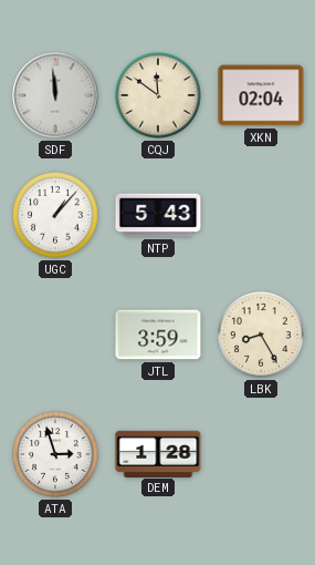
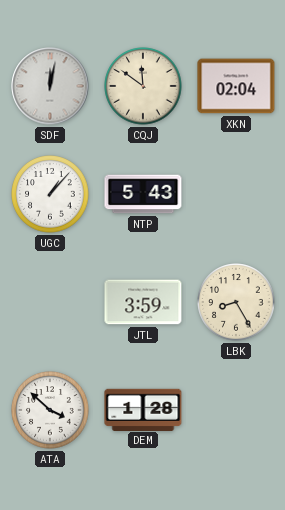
SDF: 11:59 -> 12:02
ATA: 2:57 -> 3:52
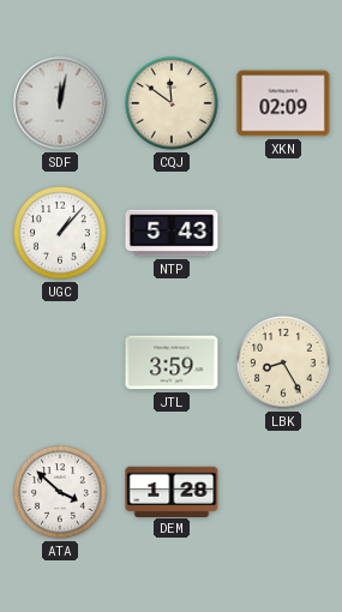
XKN: 02:04 -> 02:09
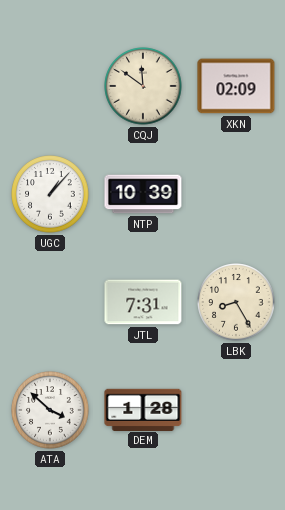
SDF: 12:02 -> none
NTP: 5:43 -> 10:39
JTL: 3:59 -> 7:31
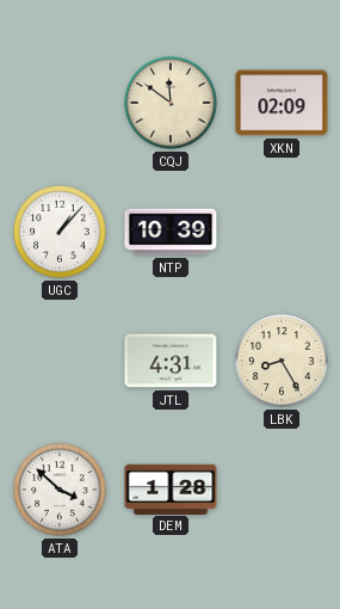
JTL: 7:31 -> 4:31
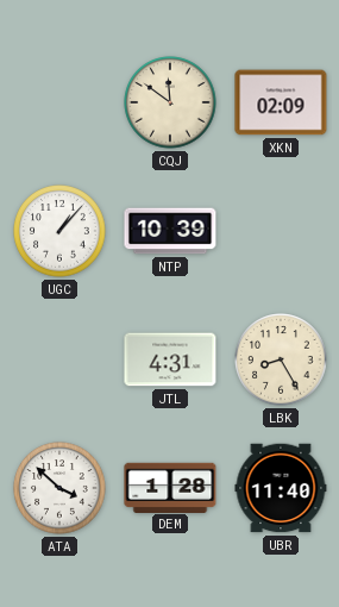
UBR: none -> 11:40
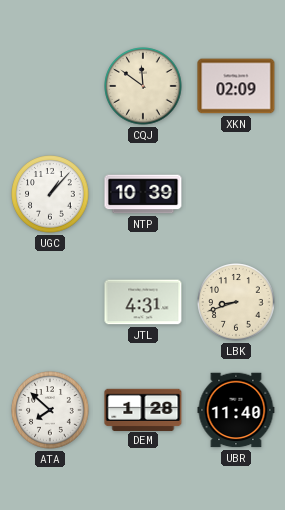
LBK: 8:25 -> 8:42
ATA: 3:52 -> 7:52
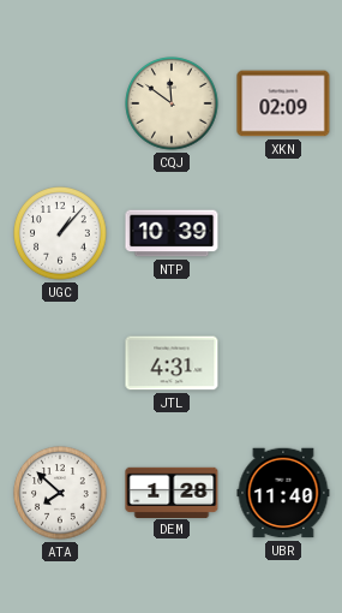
LBK: 8:42 -> none
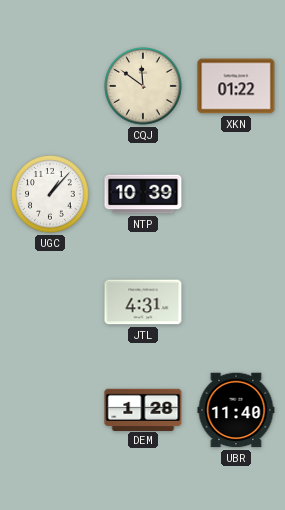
XKN: 02:09 -> 01:22
ATA: 7:52 -> none
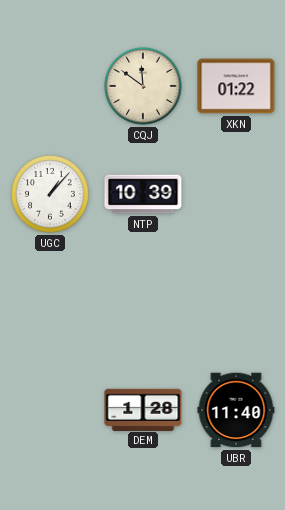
JTL: 4:31 -> none
